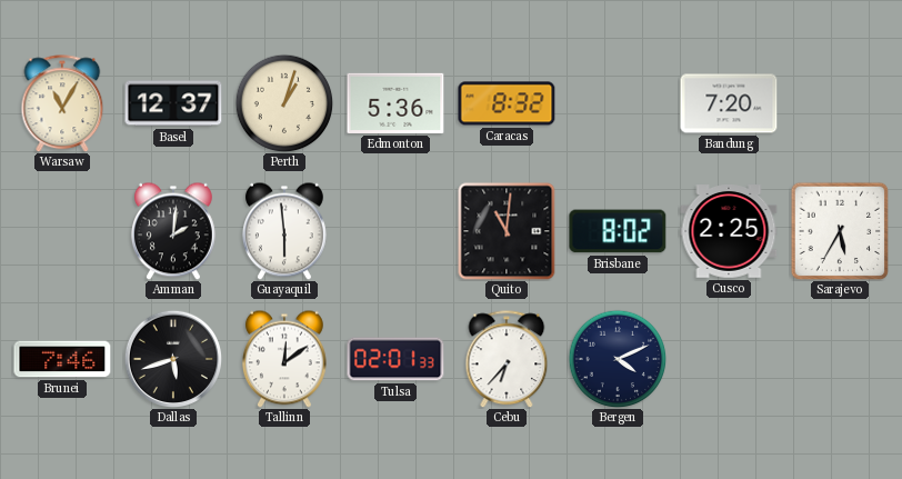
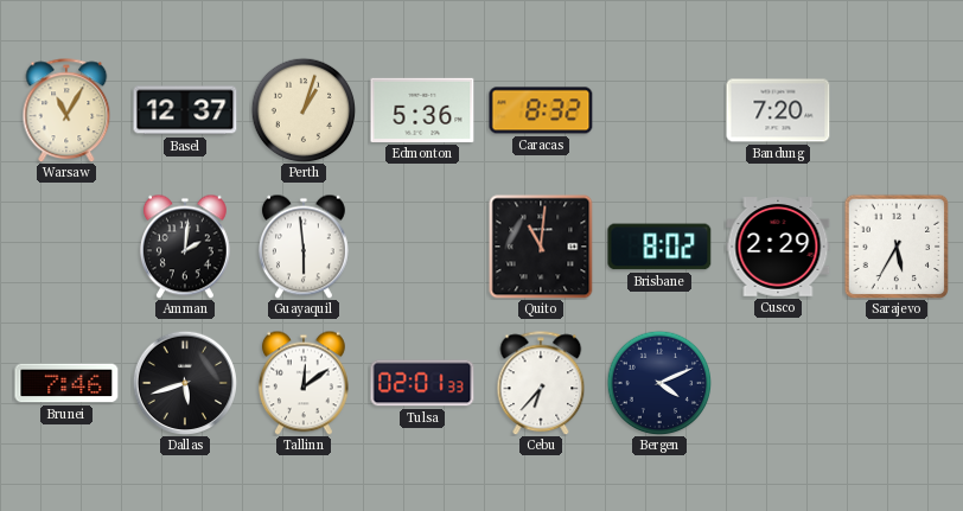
Cusco: 2:25 -> 2:29
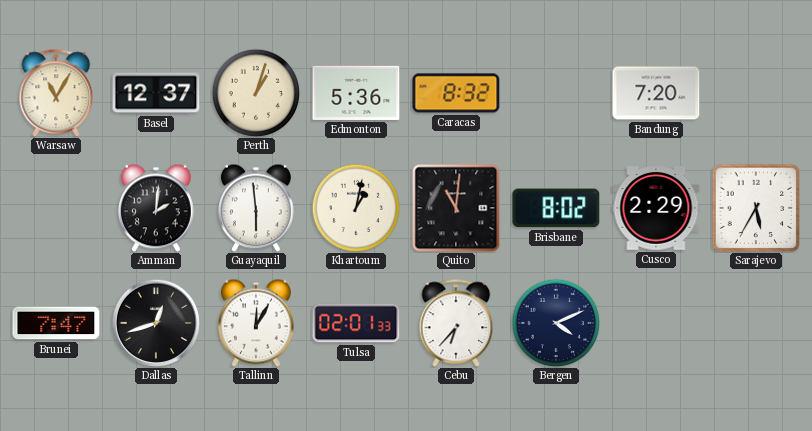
Khartoum: none -> 1:02
Brunei: 7:46 -> 7:47
Dallas: 5:42 -> 12:42
Tallinn: 12:09 -> 12:05
